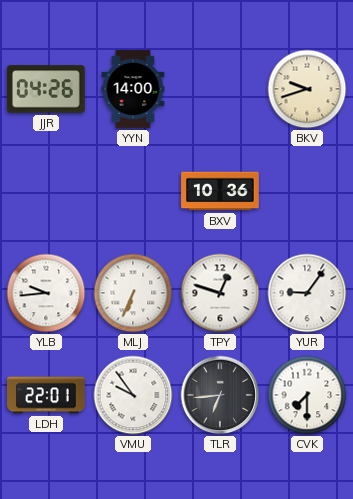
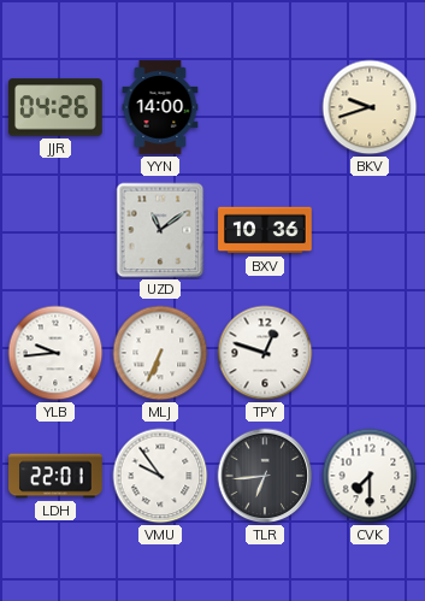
UZD: none -> 11:09
YUR: 9:06 -> none
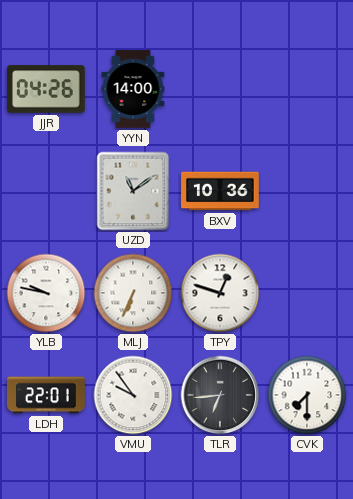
BKV: 9:42 -> none
YLB: 9:44 -> 9:47
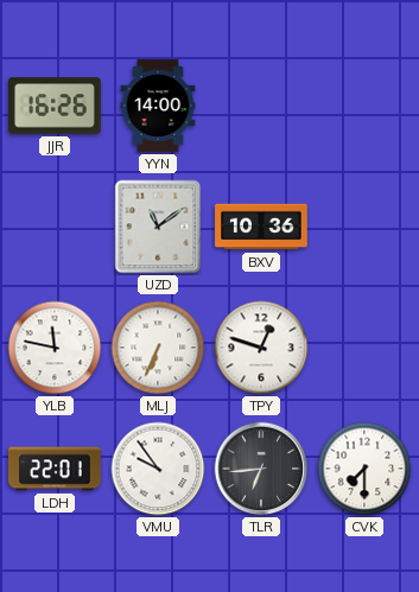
JJR: 04:26 -> 16:26
YLB: 9:47 -> 11:47
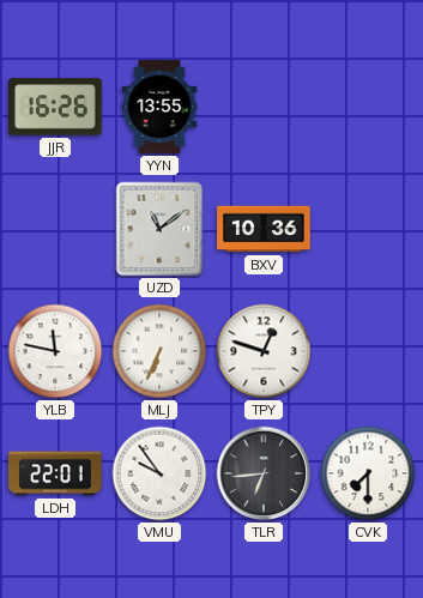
YYN: 14:00 -> 13:55
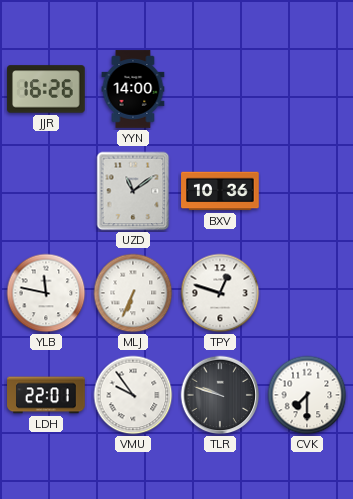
YYN: 13:55 -> 14:00
TLR: 6:44 -> 9:48
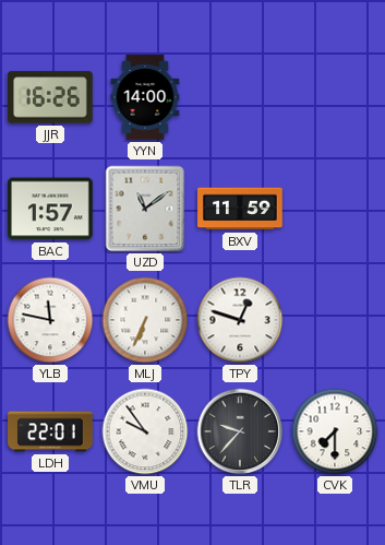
BAC: none -> 1:57
BXV: 10:36 -> 11:59
TLR: 9:48 -> 9:37
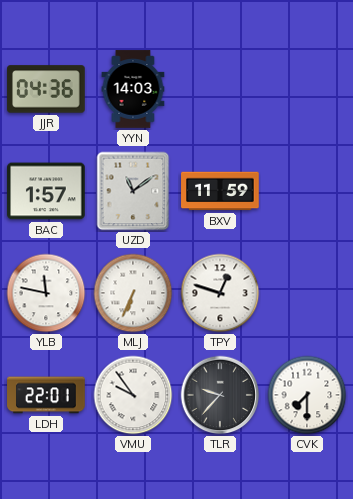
JJR: 16:26 -> 04:36
YYN: 14:00 -> 14:03
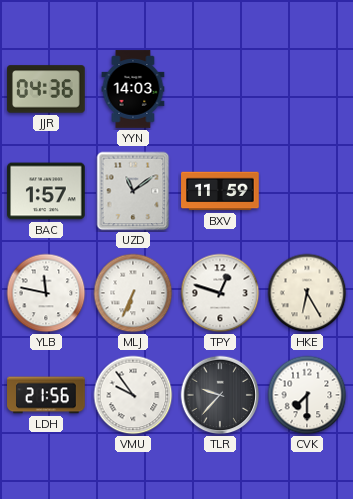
HKE: none -> 6:25
LDH: 22:01 -> 21:56
